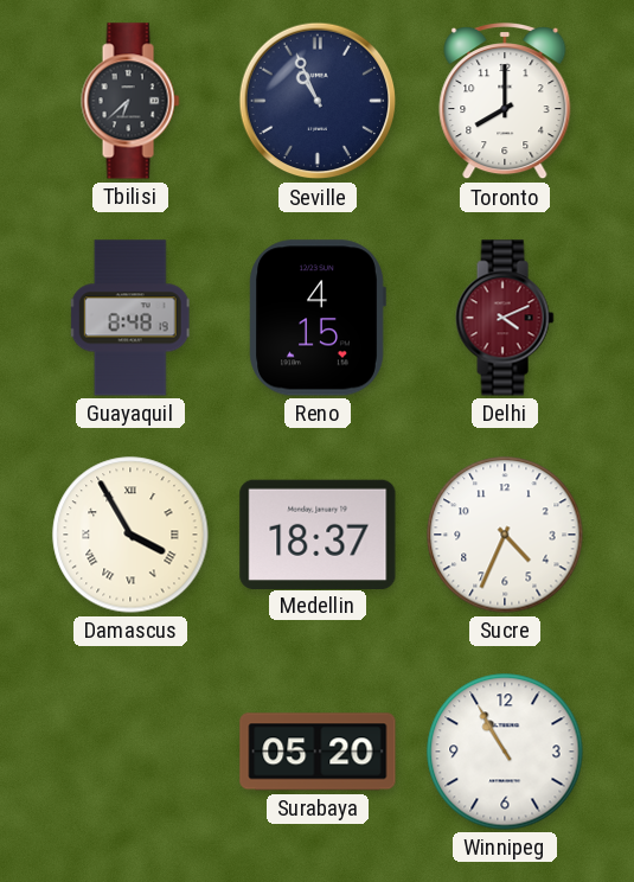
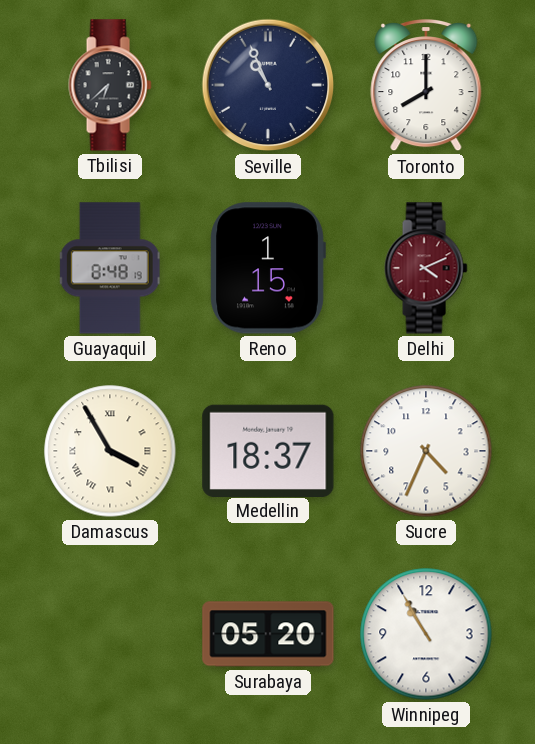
Reno: 4:15 -> 1:15
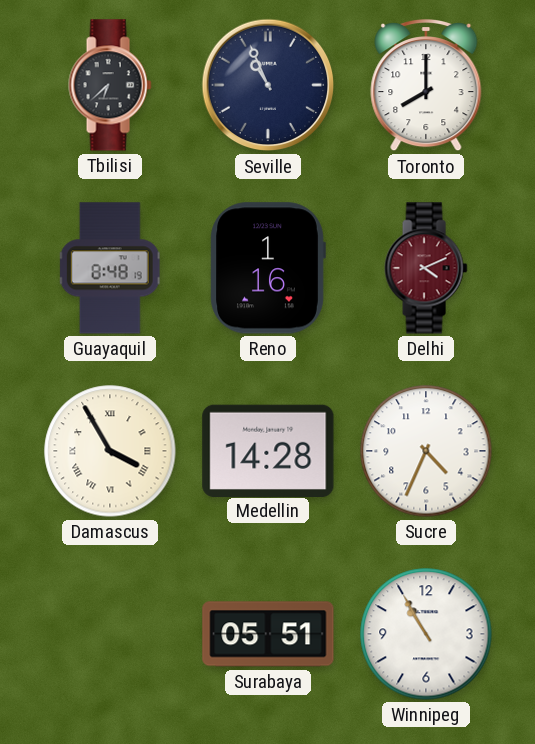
Reno: 1:15 -> 1:16
Medellin: 18:37 -> 14:28
Surabaya: 05:20 -> 05:51
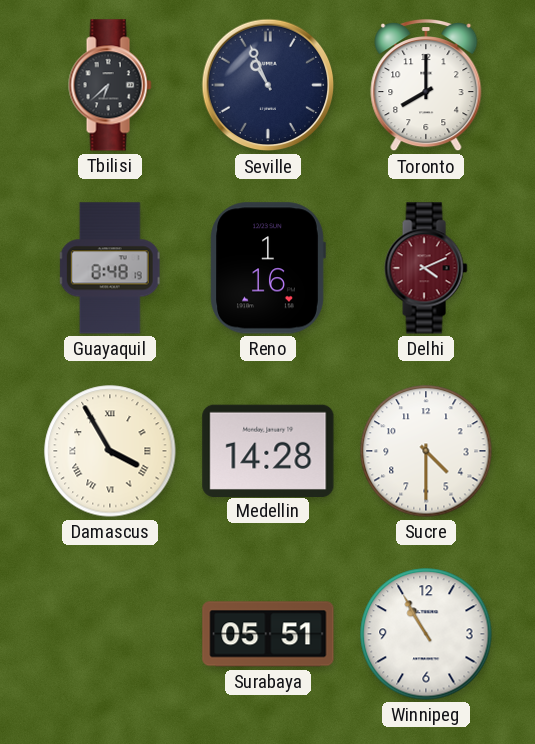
Sucre: 4:34 -> 4:30
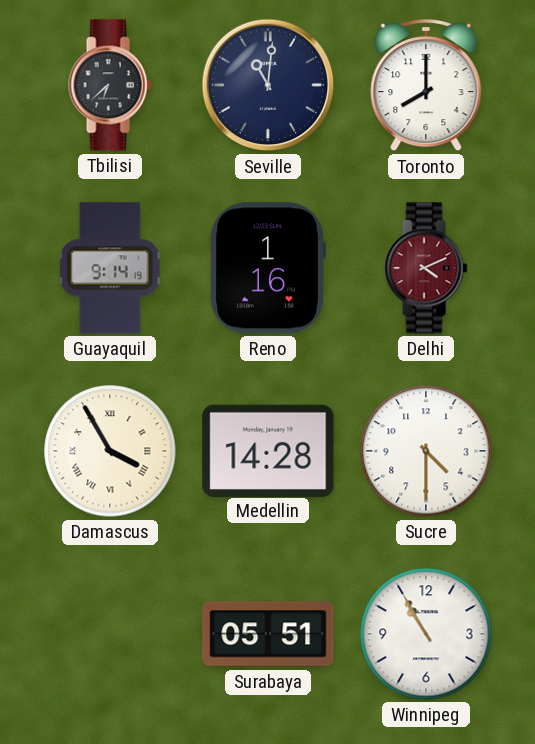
Seville: 10:56 -> 11:01
Guayaquil: 8:48 -> 9:14
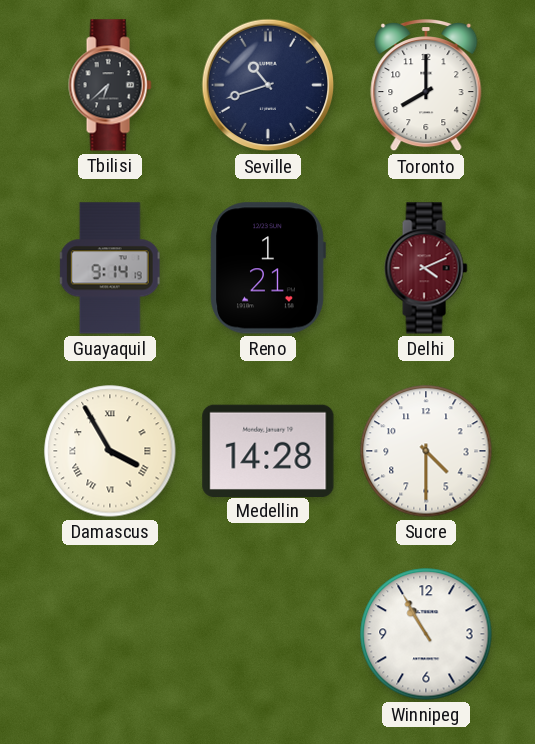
Seville: 11:01 -> 10:42
Reno: 1:16 -> 1:21
Surabaya: 05:51 -> none
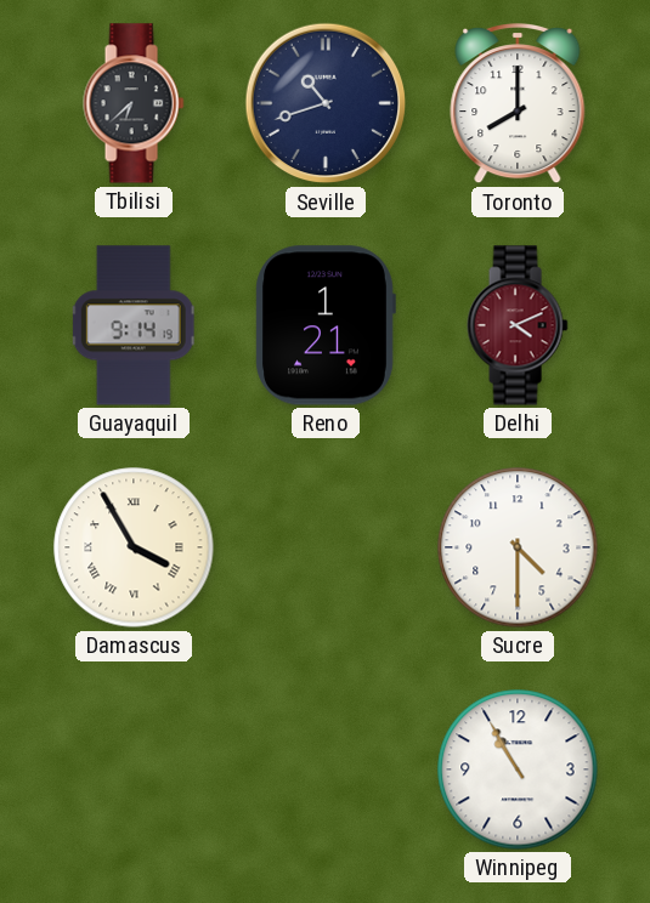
Medellin: 14:28 -> none
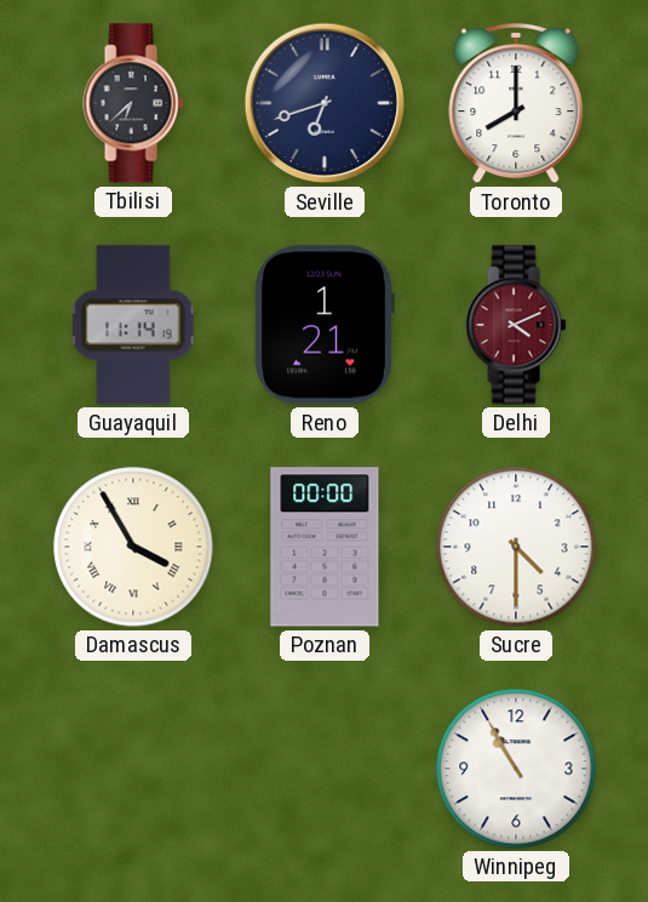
Seville: 10:42 -> 6:42
Guayaquil: 9:14 -> 11:14
Poznan: none -> 00:00
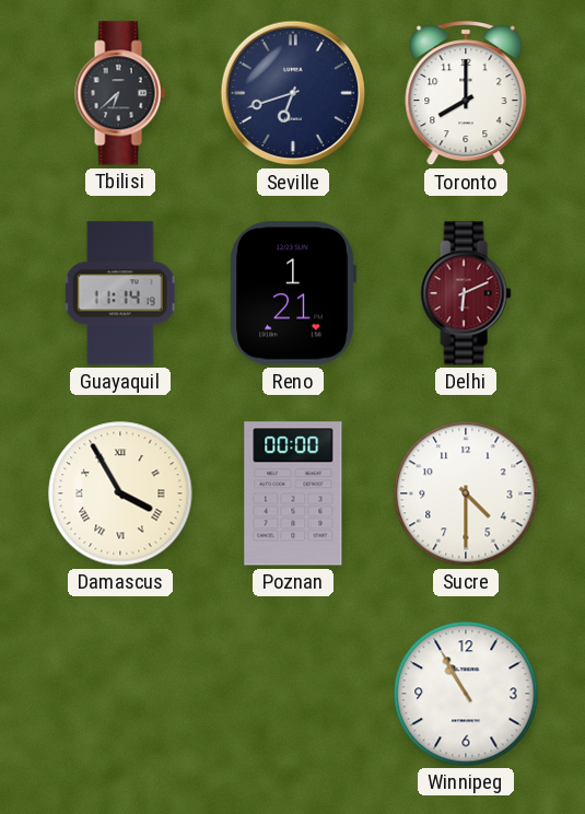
Delhi: 4:11 -> 6:11
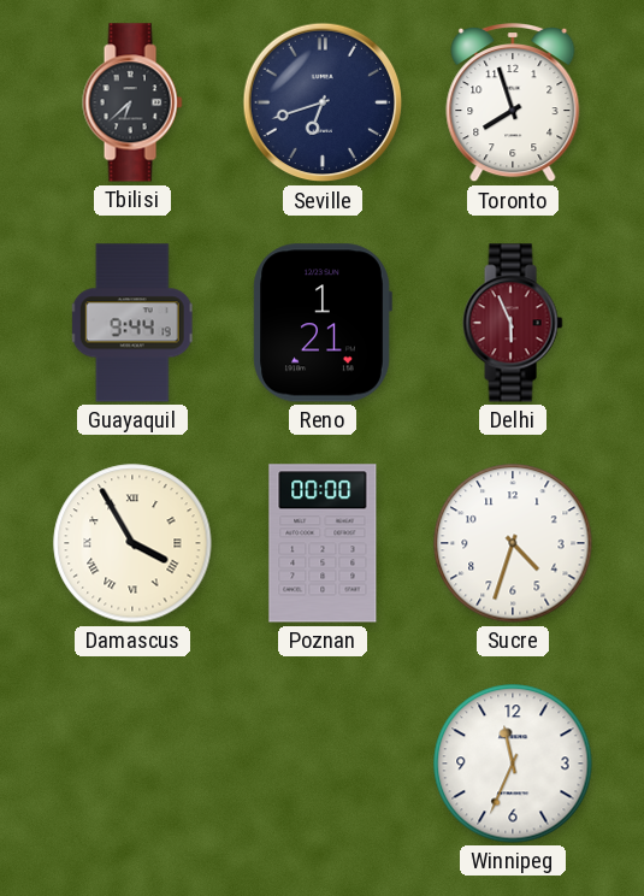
Toronto: 8:00 -> 7:57
Guayaquil: 11:14 -> 9:44
Delhi: 6:11 -> 5:56
Sucre: 4:30 -> 4:33
Winnipeg: 10:55 -> 11:34
